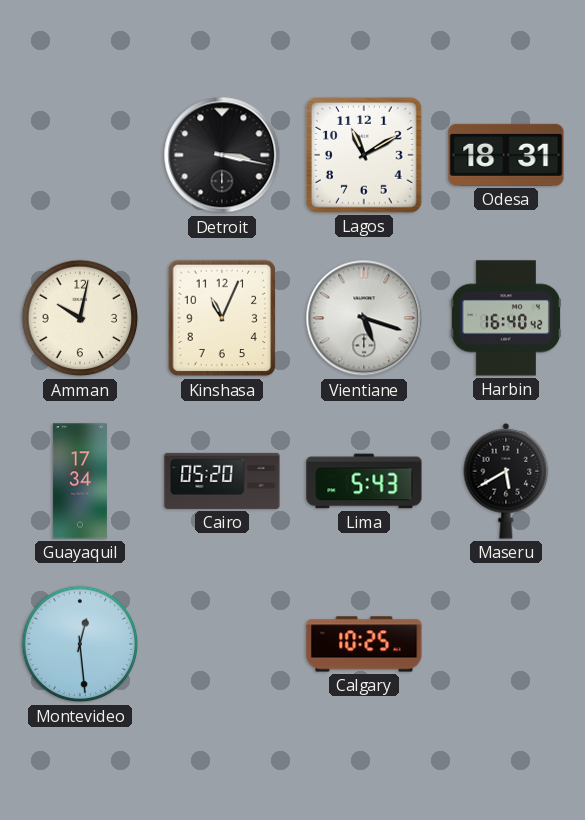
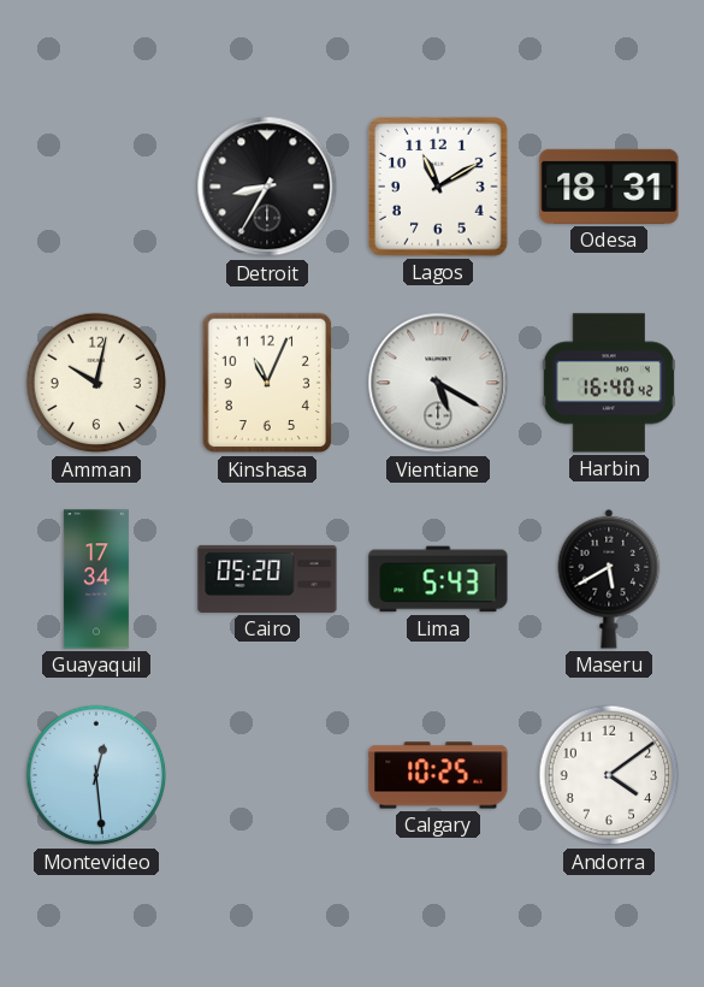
Detroit: 3:17 -> 8:35
Vientiane: 5:18 -> 5:20
Andorra: none -> 4:09
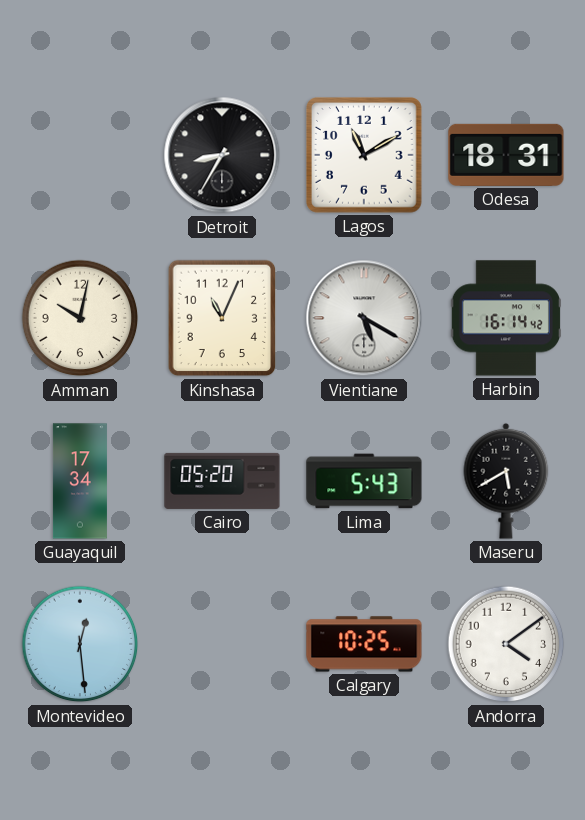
Harbin: 16:40 -> 16:14
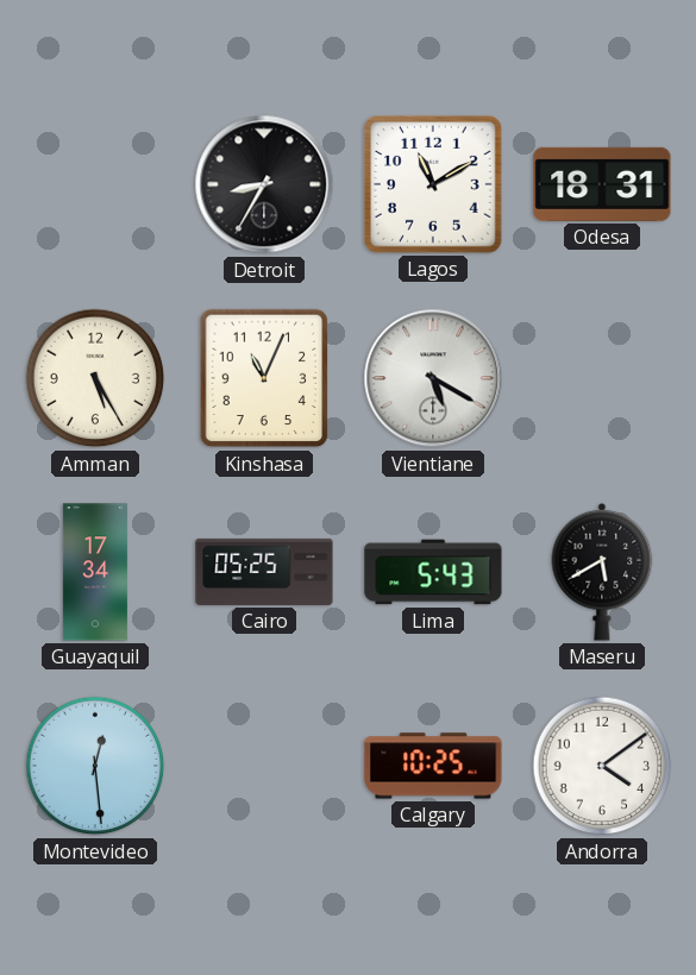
Amman: 10:02 -> 5:25
Harbin: 16:14 -> none
Cairo: 05:20 -> 05:25
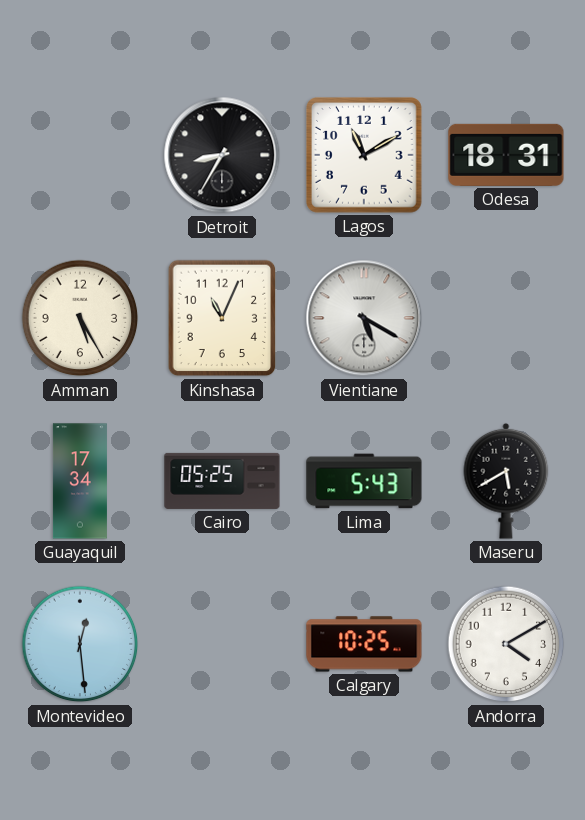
Andorra: 4:09 -> 4:10
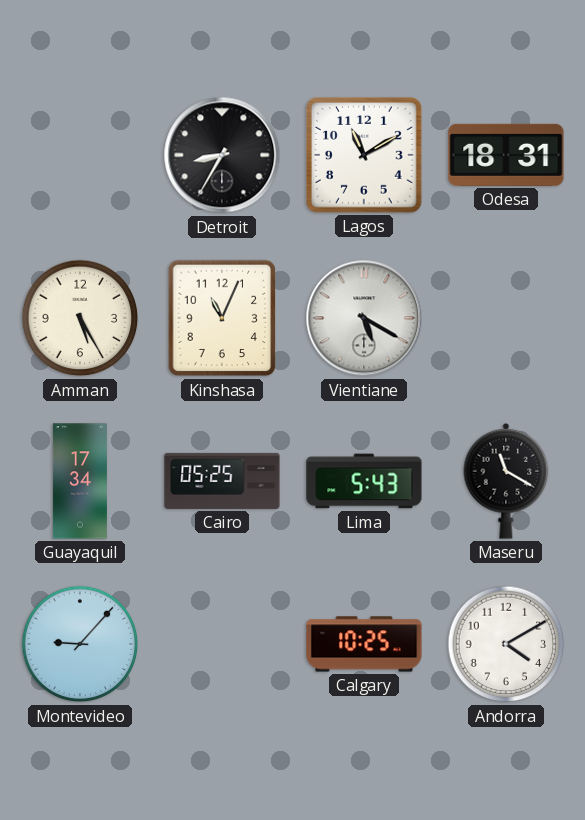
Maseru: 5:40 -> 11:20
Montevideo: 12:29 -> 9:07
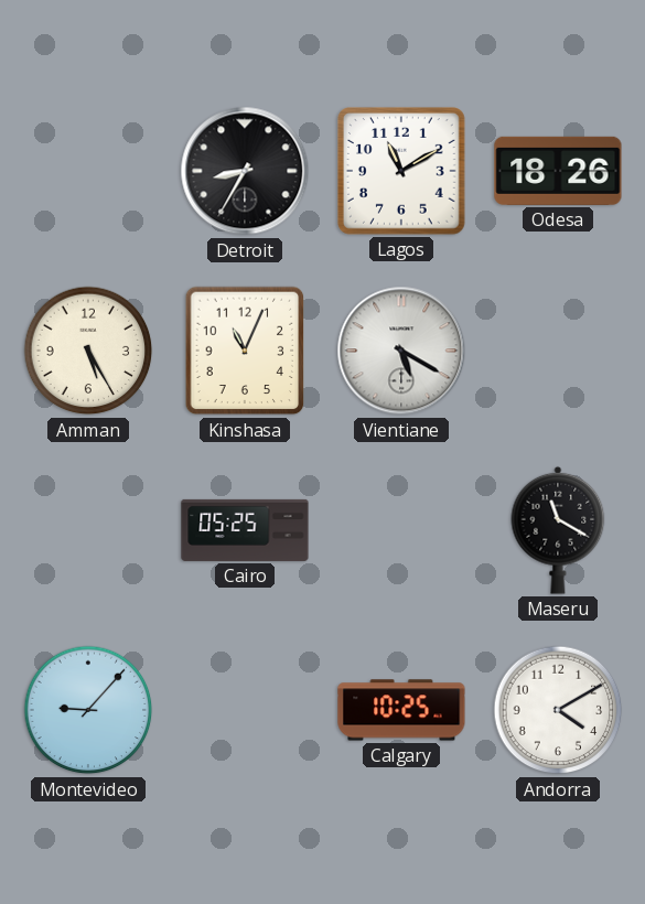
Odesa: 18:31 -> 18:26
Guayaquil: 17:34 -> none
Lima: 5:43 -> none
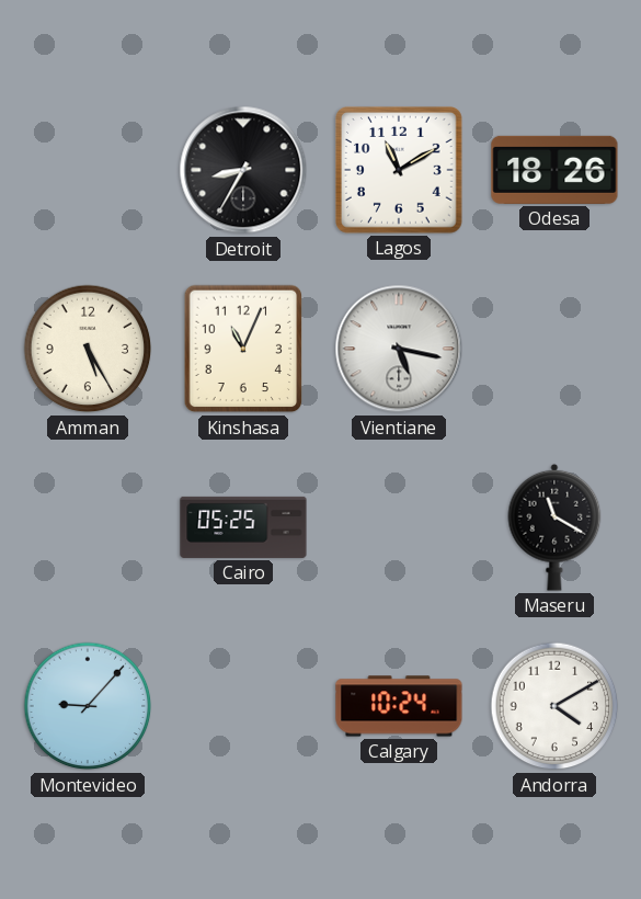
Vientiane: 5:20 -> 5:17
Calgary: 10:25 -> 10:24
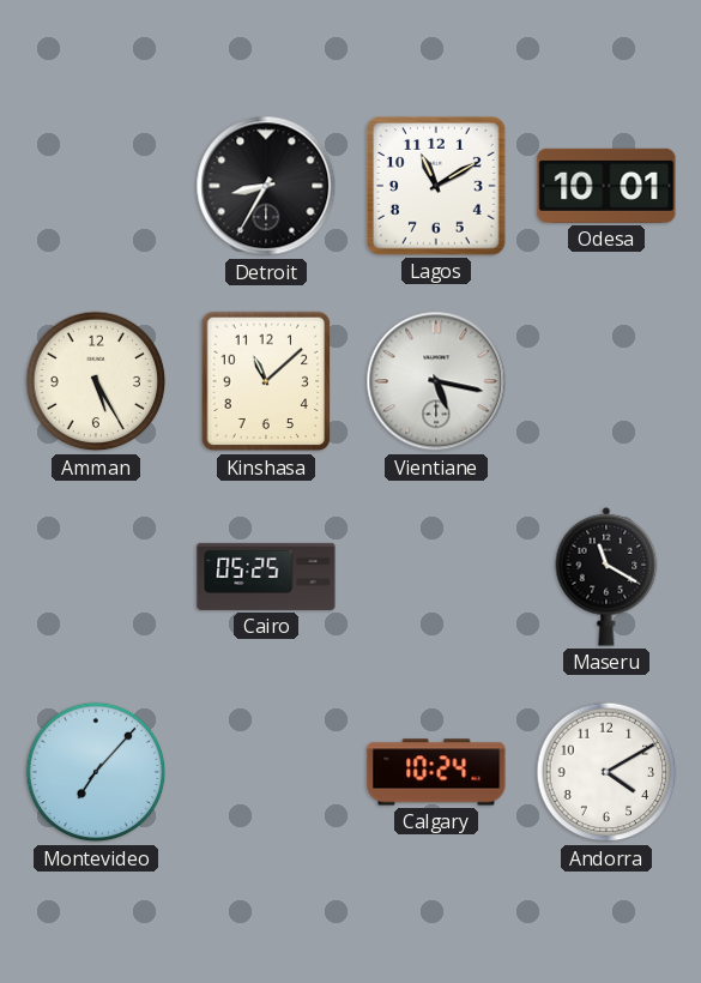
Odesa: 18:26 -> 10:01
Kinshasa: 11:04 -> 11:08
Montevideo: 9:07 -> 7:07
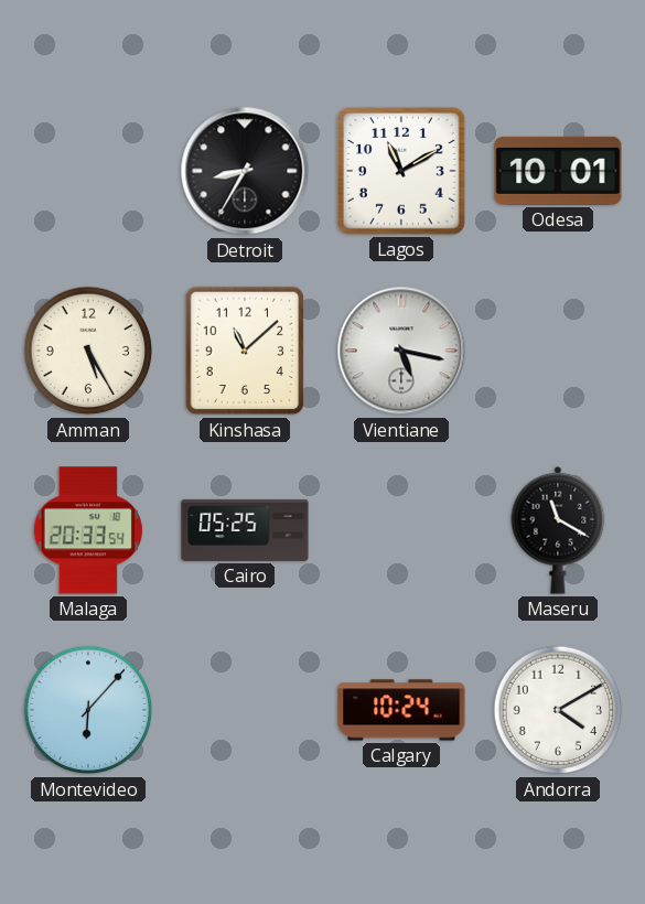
Malaga: none -> 20:33
Montevideo: 7:07 -> 6:07
